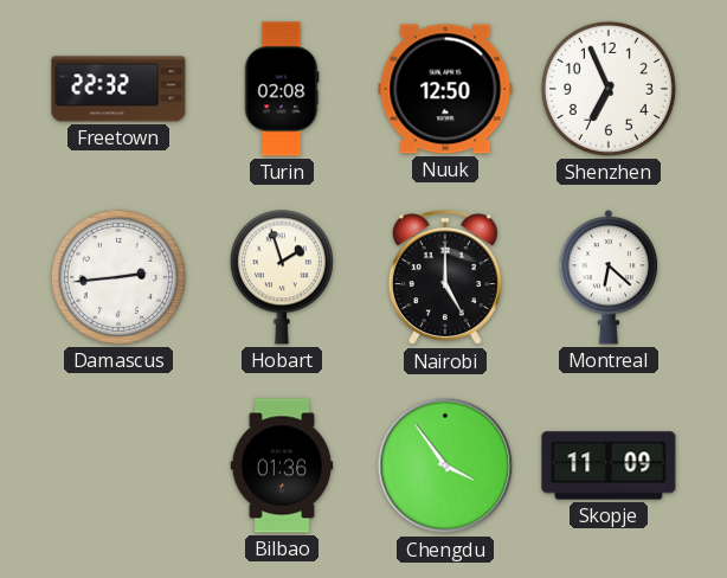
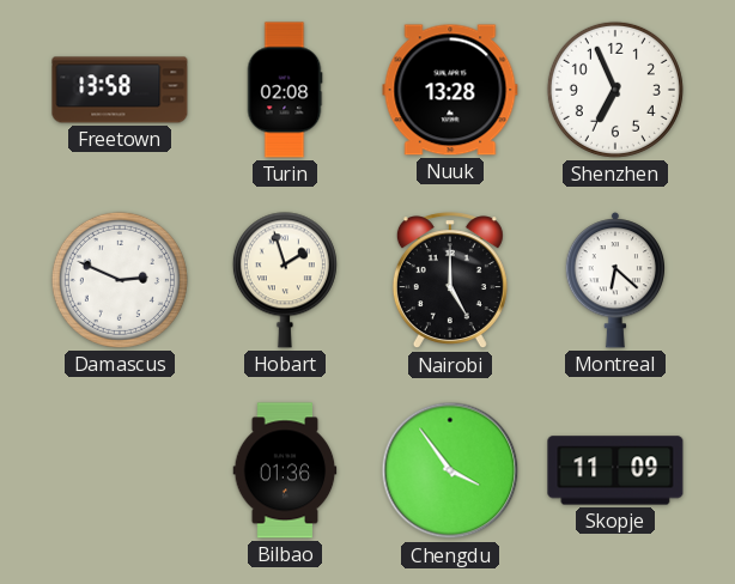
Freetown: 22:32 -> 13:58
Nuuk: 12:50 -> 13:28
Damascus: 2:44 -> 2:49
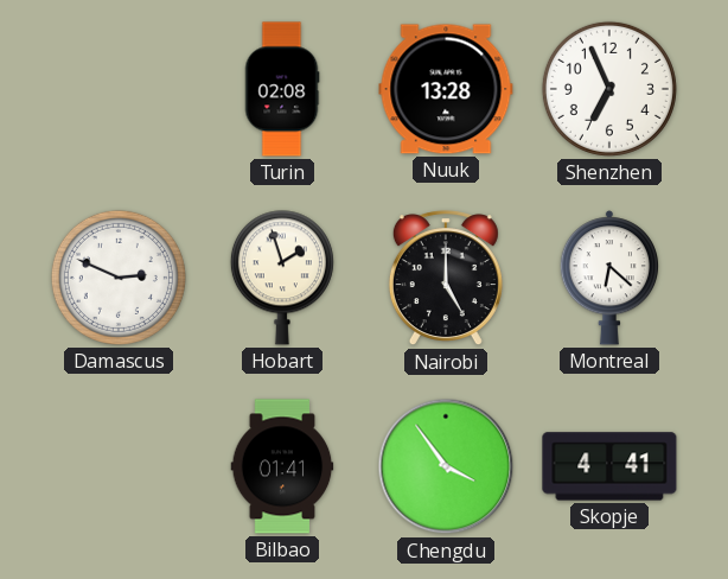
Freetown: 13:58 -> none
Bilbao: 01:36 -> 01:41
Skopje: 11:09 -> 4:41
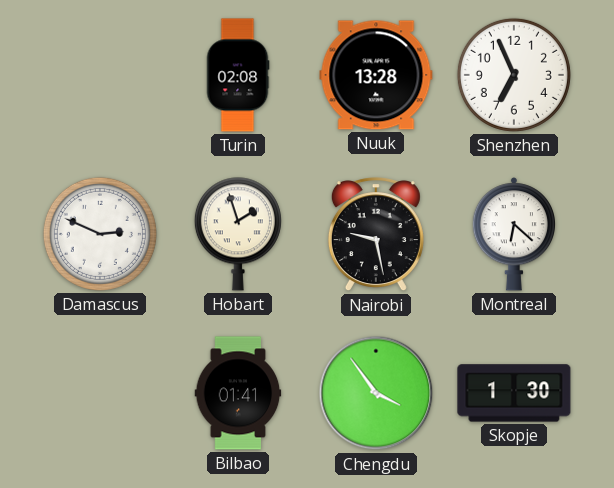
Nairobi: 5:00 -> 9:28
Skopje: 4:41 -> 1:30
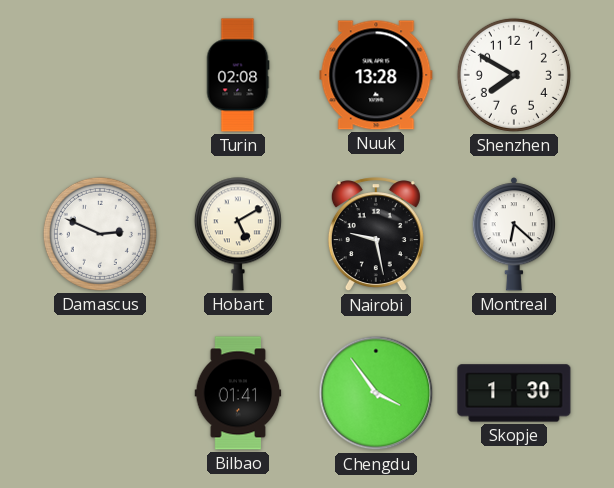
Shenzhen: 6:56 -> 7:50
Hobart: 1:57 -> 5:10
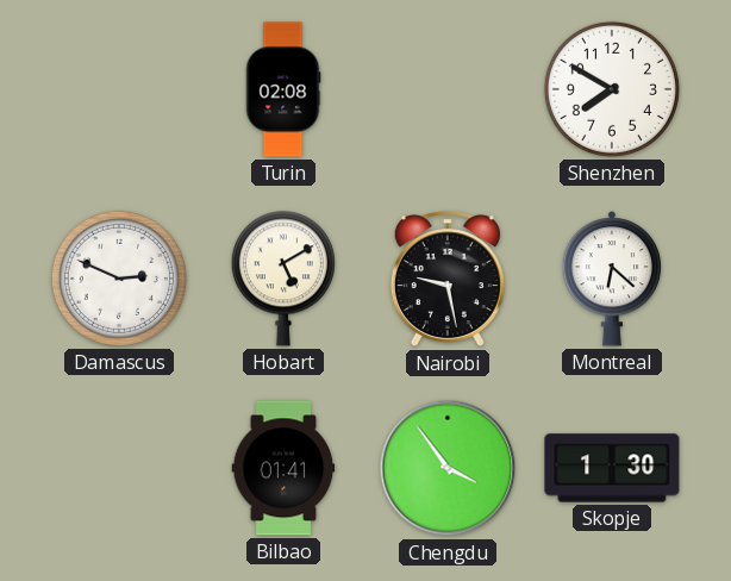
Nuuk: 13:28 -> none
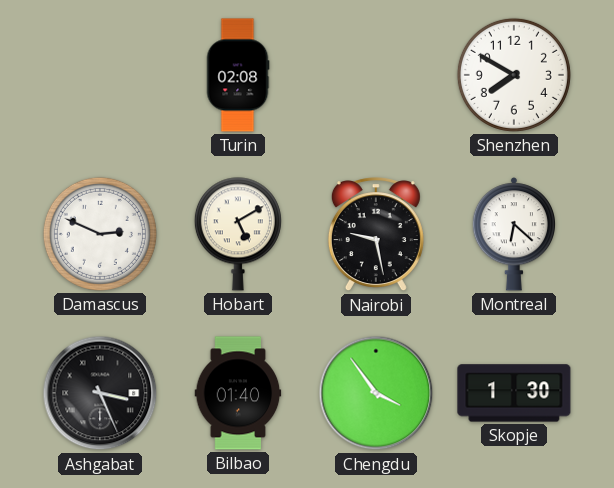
Ashgabat: none -> 3:26
Bilbao: 01:41 -> 01:40
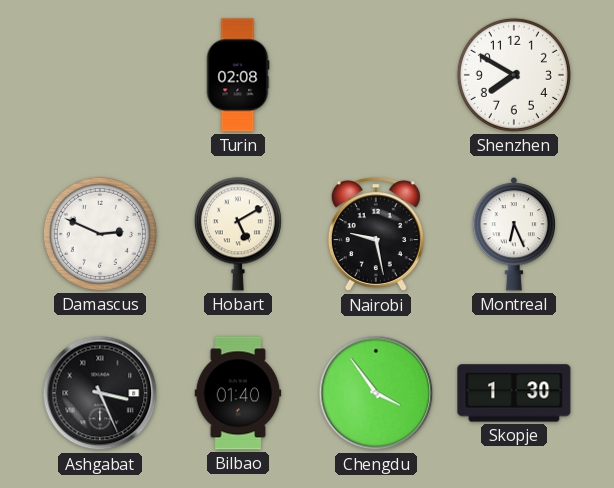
Montreal: 6:22 -> 6:26
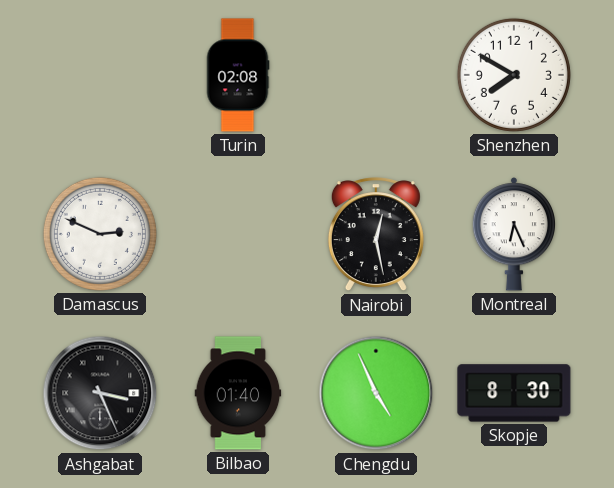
Hobart: 5:10 -> none
Nairobi: 9:28 -> 12:28
Chengdu: 3:54 -> 4:56
Skopje: 1:30 -> 8:30
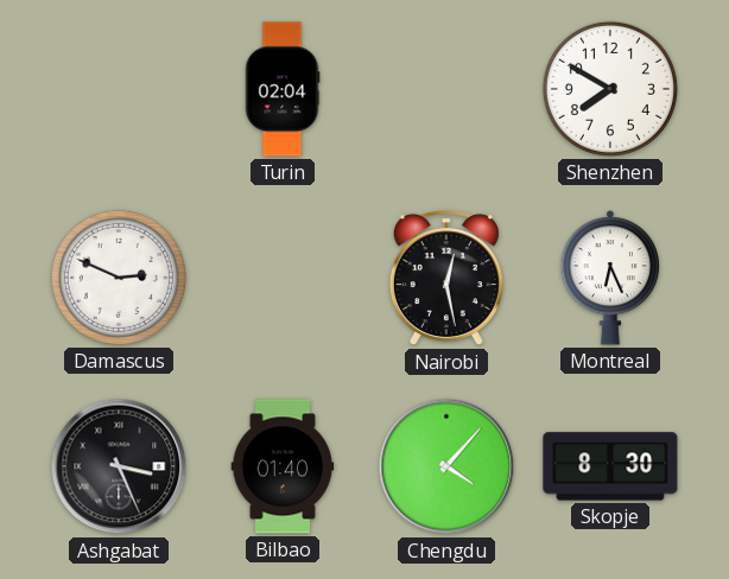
Turin: 02:08 -> 02:04
Chengdu: 4:56 -> 4:07
